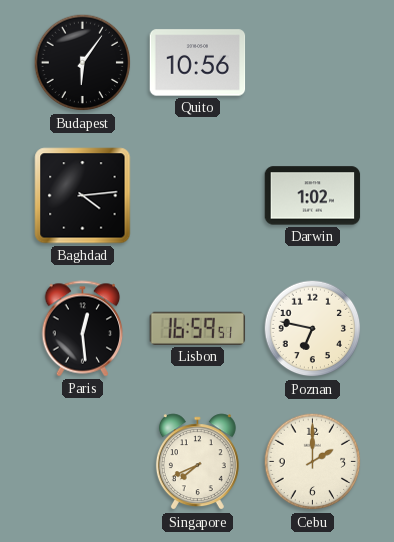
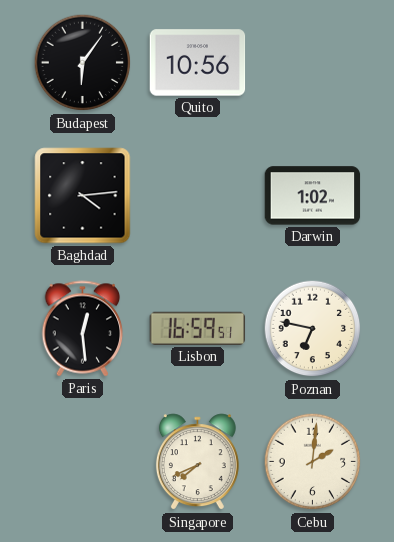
Cebu: 2:00 -> 2:01
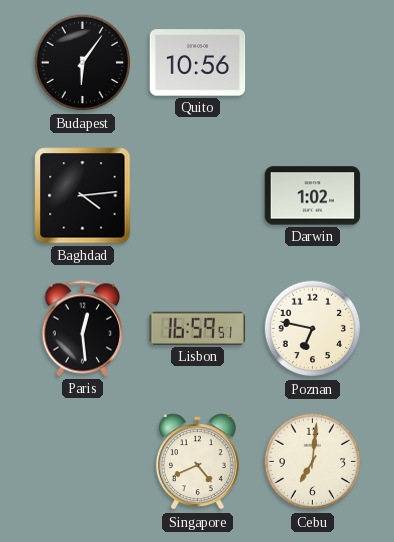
Singapore: 7:41 -> 4:41
Cebu: 2:01 -> 7:01
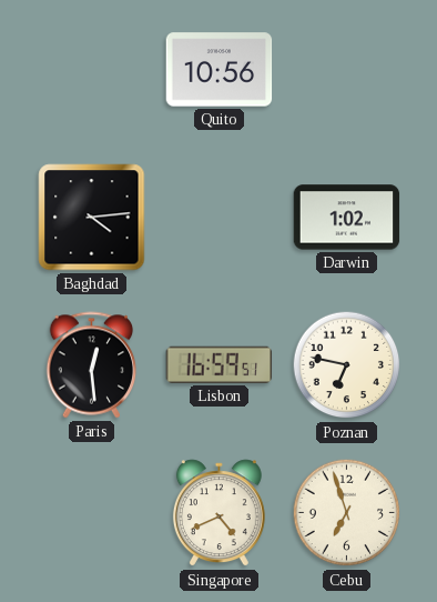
Budapest: 6:06 -> none
Cebu: 7:01 -> 6:57
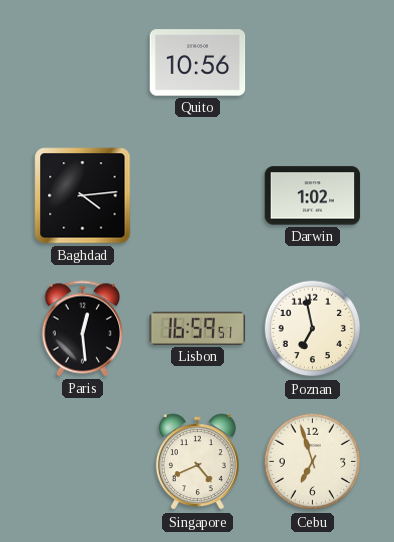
Poznan: 6:47 -> 6:58
